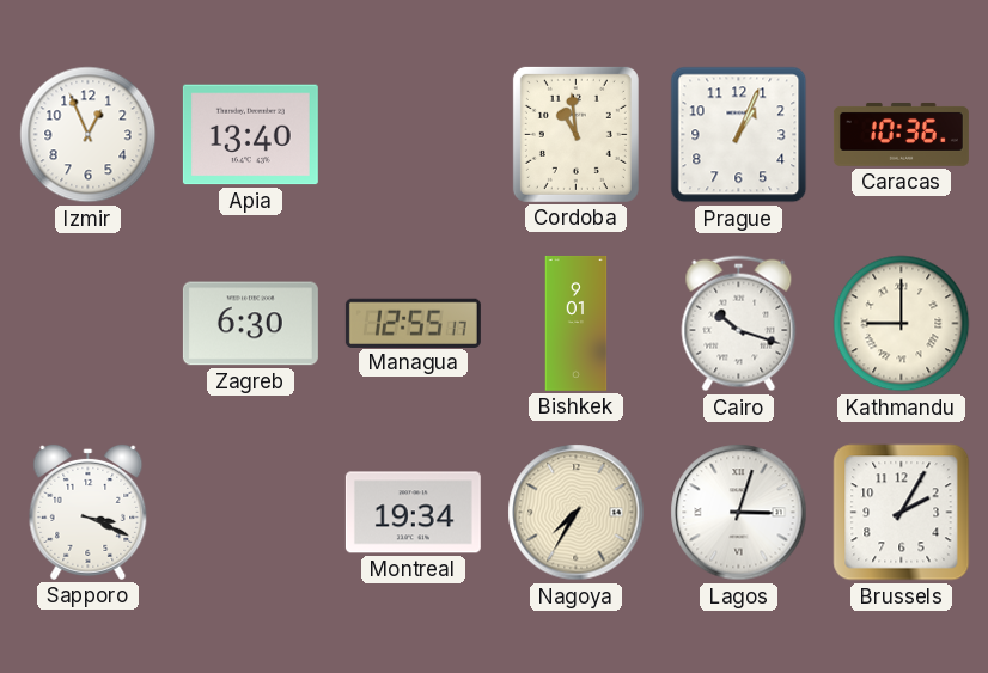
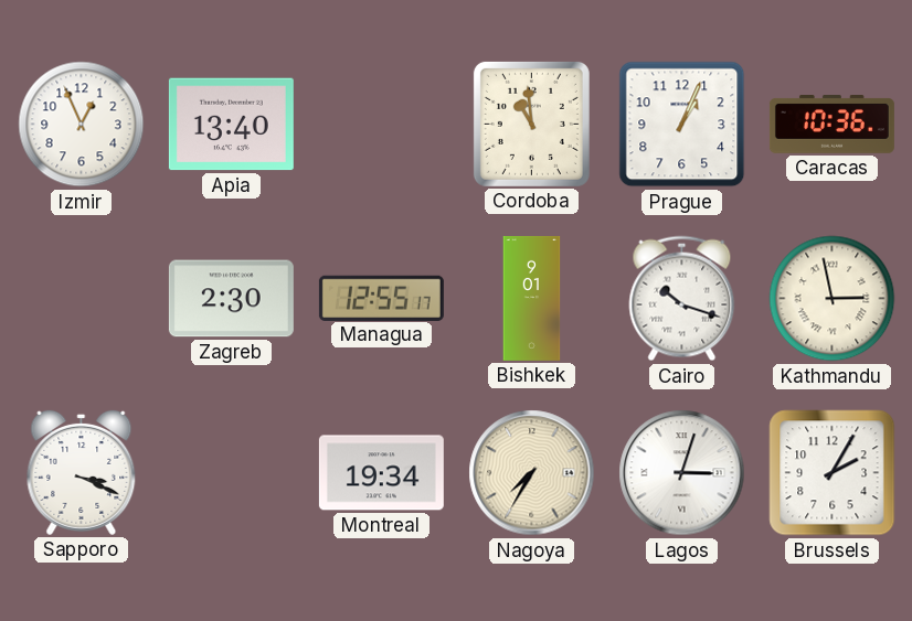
Zagreb: 6:30 -> 2:30
Kathmandu: 9:00 -> 2:58
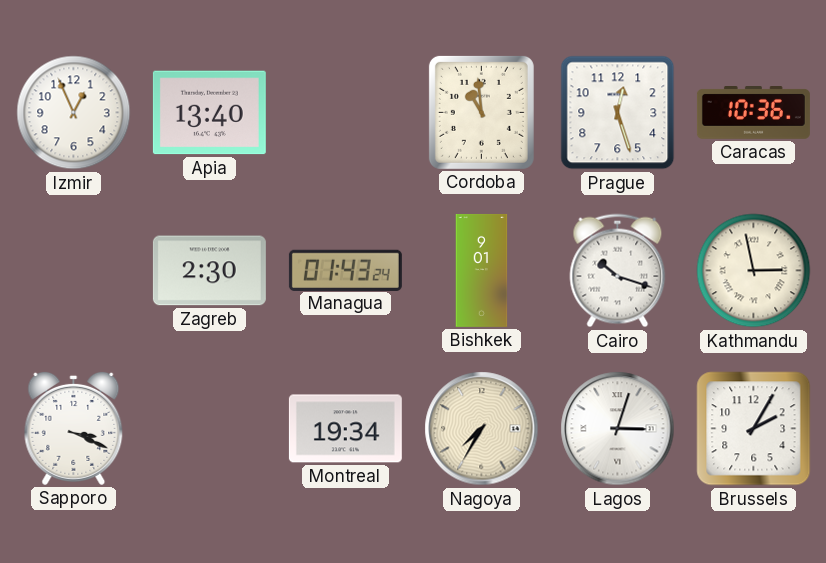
Prague: 1:04 -> 12:27
Managua: 12:55 -> 01:43
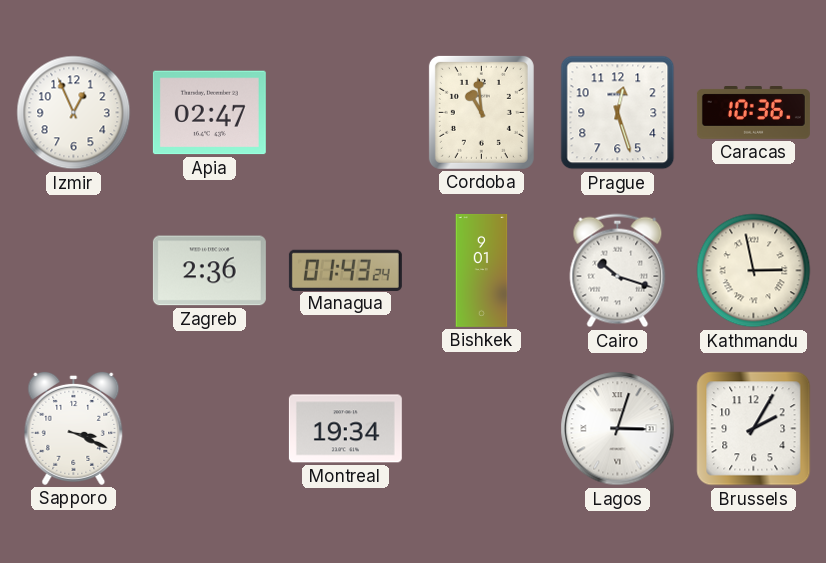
Apia: 13:40 -> 02:47
Zagreb: 2:30 -> 2:36
Nagoya: 7:35 -> none
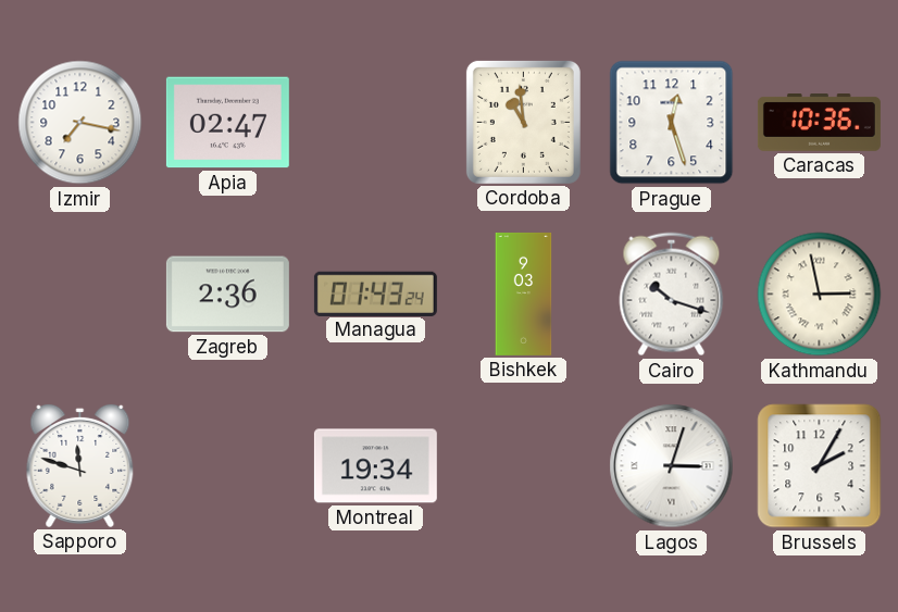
Izmir: 12:56 -> 7:17
Bishkek: 9:01 -> 9:03
Sapporo: 3:19 -> 11:48
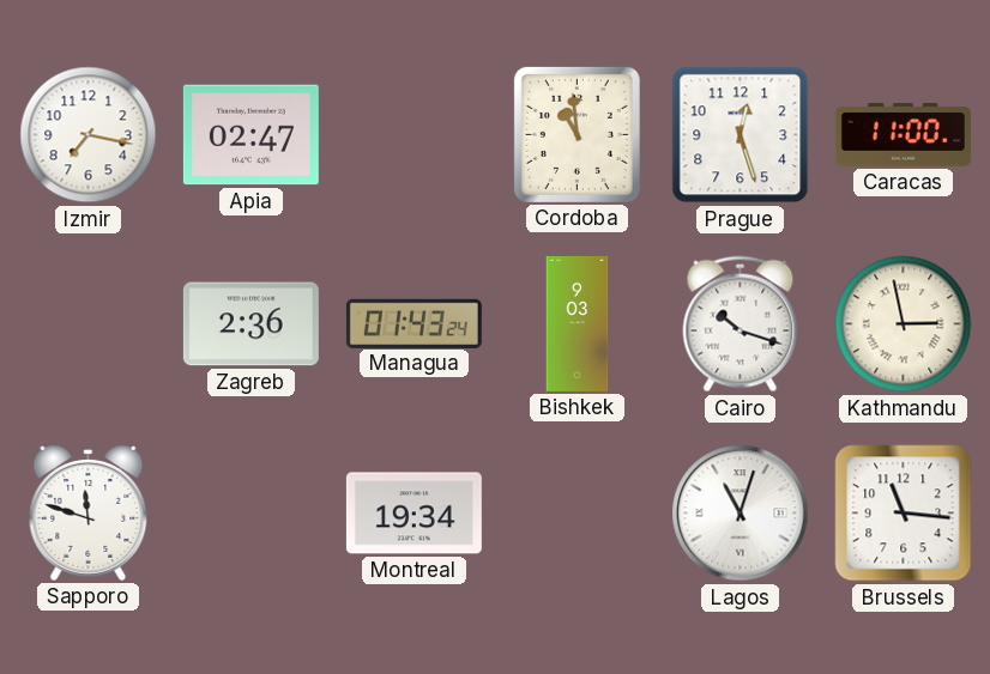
Caracas: 10:36 -> 11:00
Lagos: 3:03 -> 11:03
Brussels: 2:05 -> 11:16
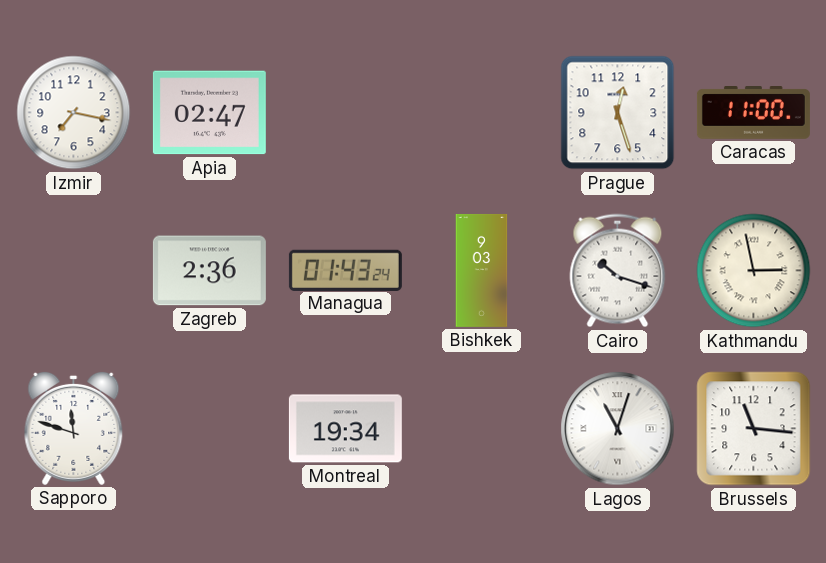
Cordoba: 10:59 -> none
